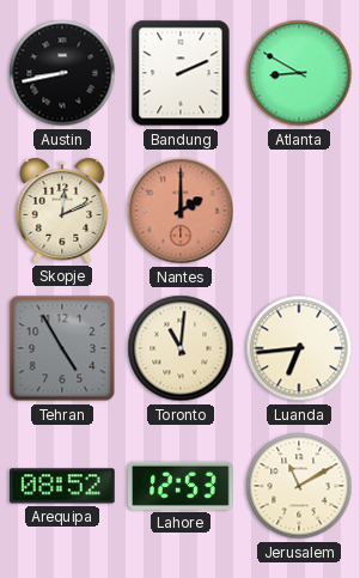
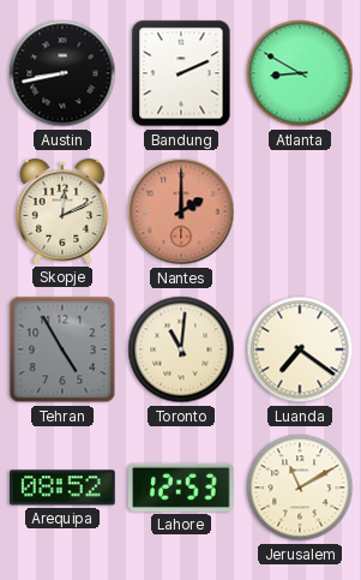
Luanda: 6:44 -> 7:21
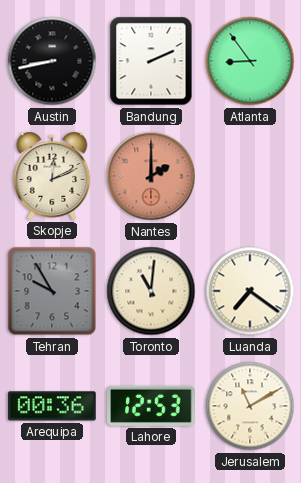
Atlanta: 8:50 -> 8:54
Tehran: 4:55 -> 9:55
Arequipa: 08:52 -> 00:36
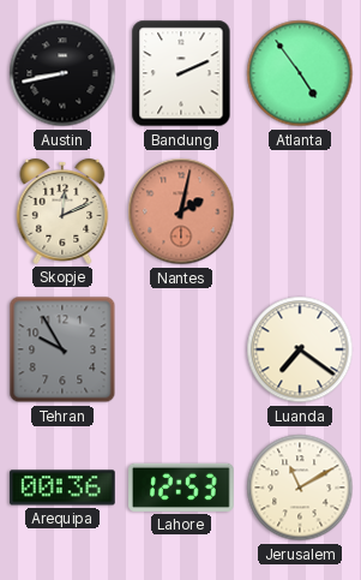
Atlanta: 8:54 -> 4:54
Nantes: 2:00 -> 2:02
Toronto: 11:01 -> none
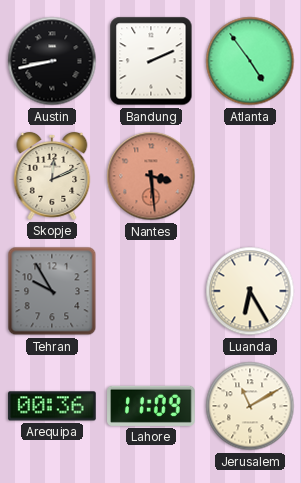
Nantes: 2:02 -> 3:29
Luanda: 7:21 -> 6:25
Lahore: 12:53 -> 11:09
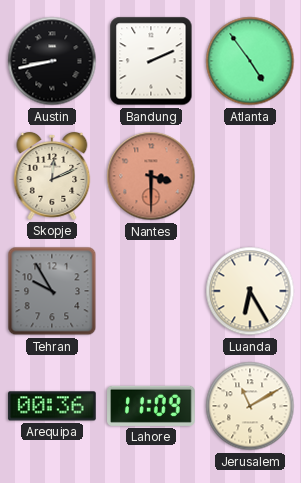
Nantes: 3:29 -> 3:30
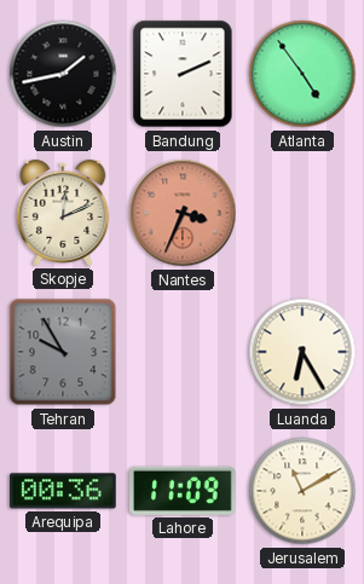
Austin: 8:43 -> 1:43
Nantes: 3:30 -> 3:34
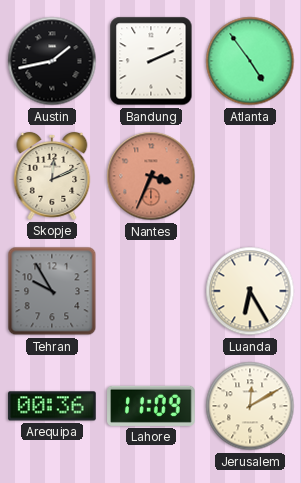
Jerusalem: 11:10 -> 12:10
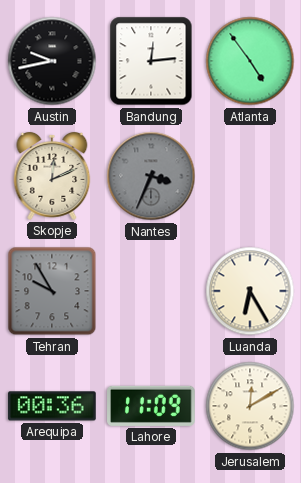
Austin: 1:43 -> 9:43
Bandung: 2:11 -> 12:14
Nantes dial: salmon -> grey
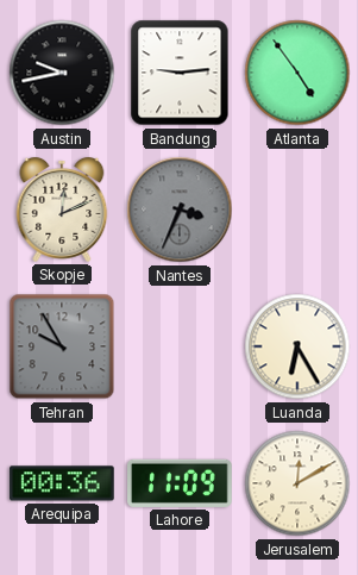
Bandung: 12:14 -> 9:14
